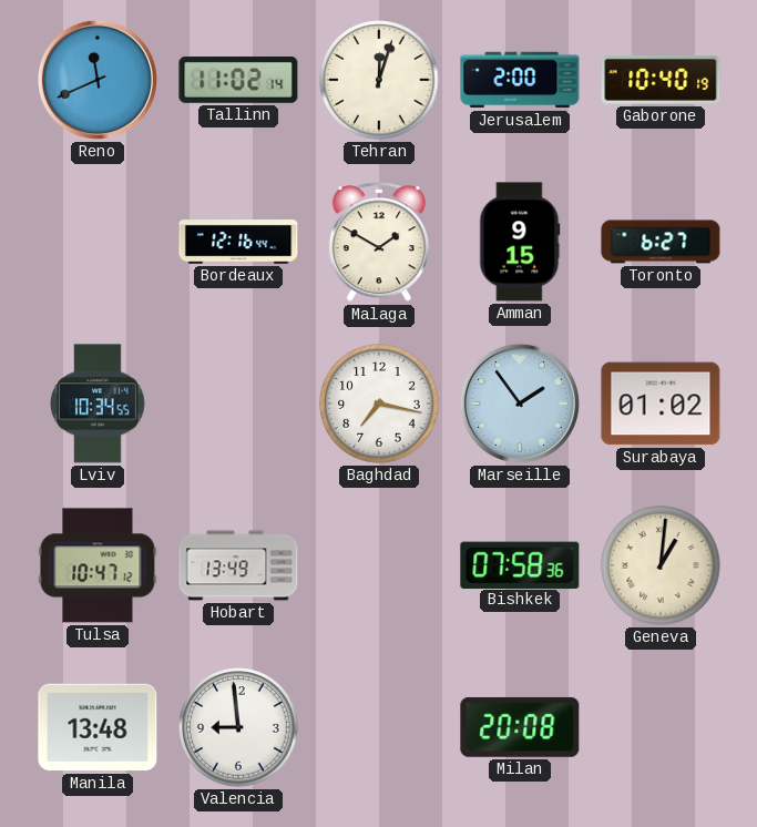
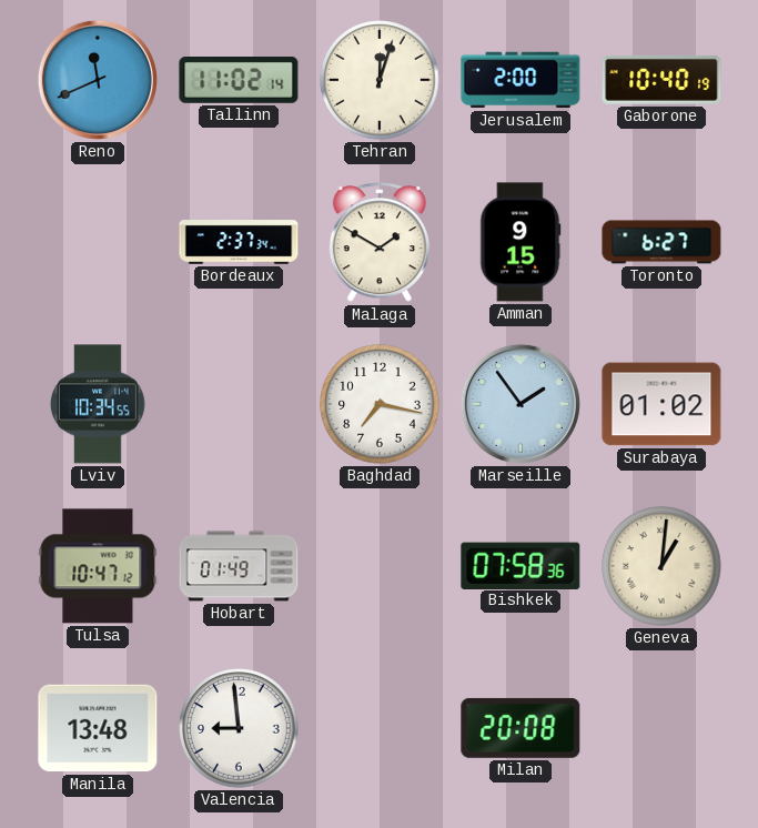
Bordeaux: 12:16 -> 2:37
Hobart: 13:49 -> 01:49
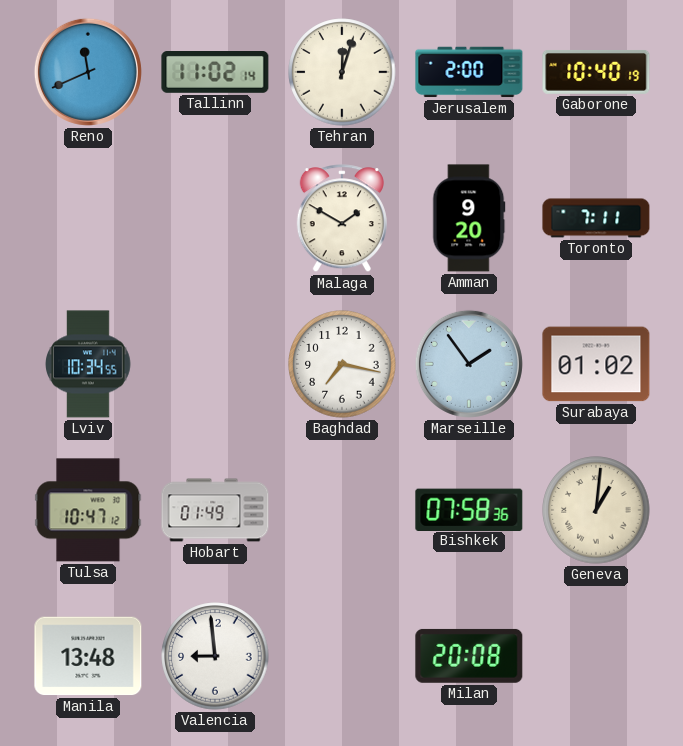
Bordeaux: 2:37 -> none
Amman: 9:15 -> 9:20
Toronto: 6:27 -> 7:11
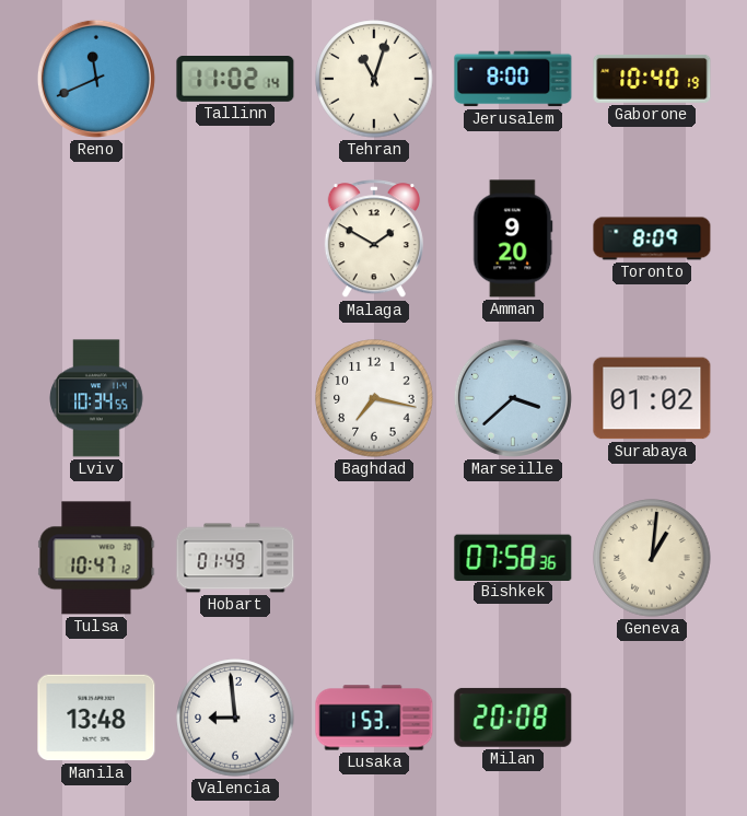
Tehran: 12:03 -> 11:03
Jerusalem: 2:00 -> 8:00
Toronto: 7:11 -> 8:09
Marseille: 1:54 -> 3:38
Lusaka: none -> 1:53
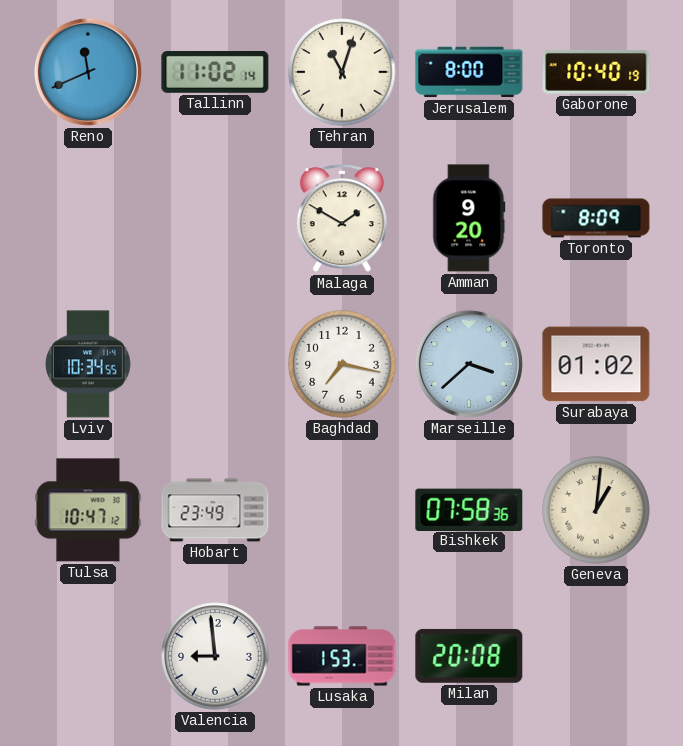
Hobart: 01:49 -> 23:49
Manila: 13:48 -> none
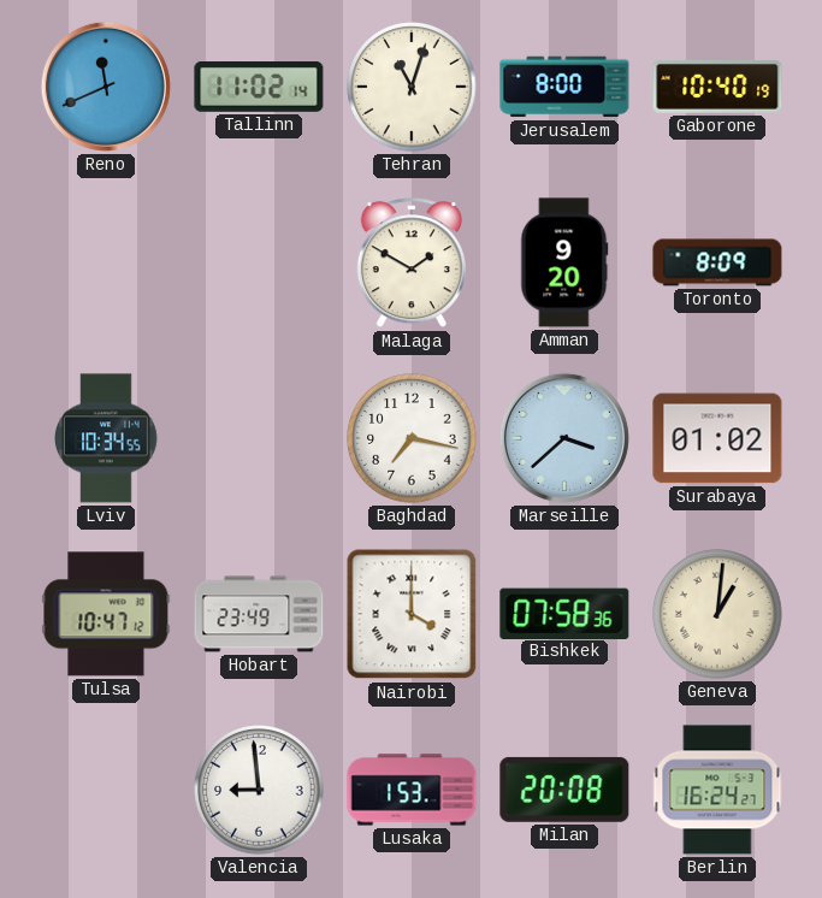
Nairobi: none -> 4:00
Berlin: none -> 16:24
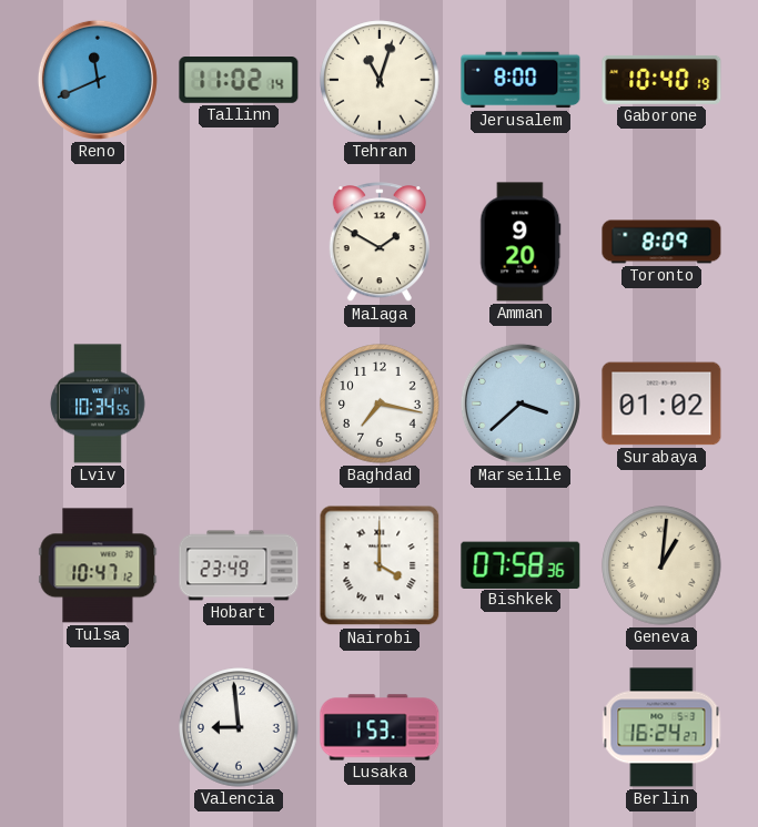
Milan: 20:08 -> none
